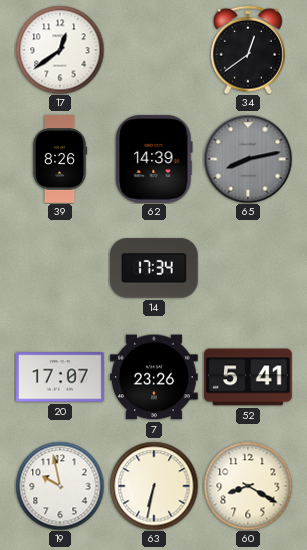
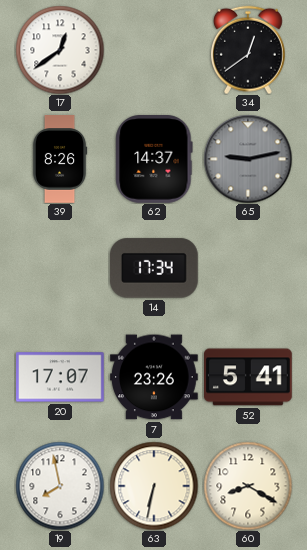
62: 14:39 -> 14:37
65: 8:13 -> 9:13
19: 9:58 -> 7:58
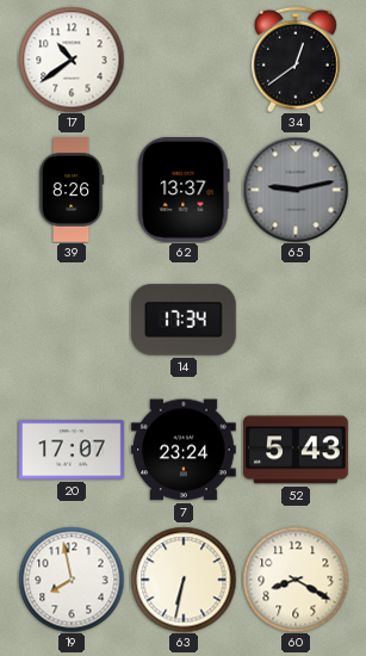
17: 12:39 -> 10:39
62: 14:37 -> 13:37
7: 23:26 -> 23:24
52: 5:41 -> 5:43
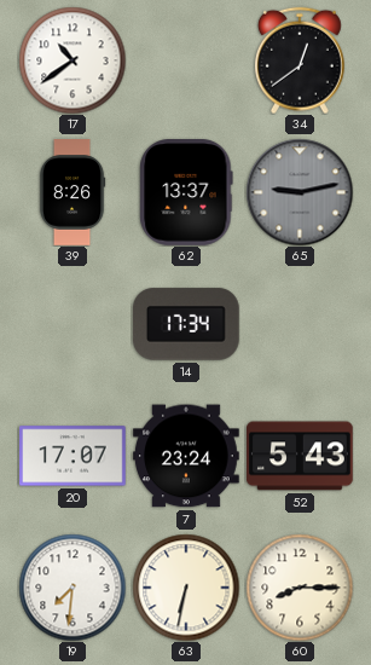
19: 7:58 -> 7:31
60: 8:20 -> 8:15
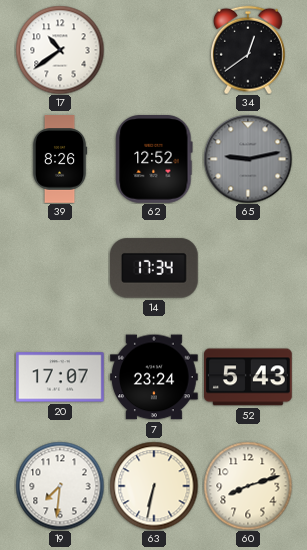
62: 13:37 -> 12:52
60: 8:15 -> 8:12
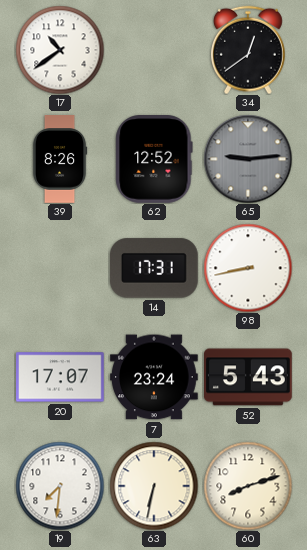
65: 9:13 -> 9:14
14: 17:34 -> 17:31
98: none -> 8:43
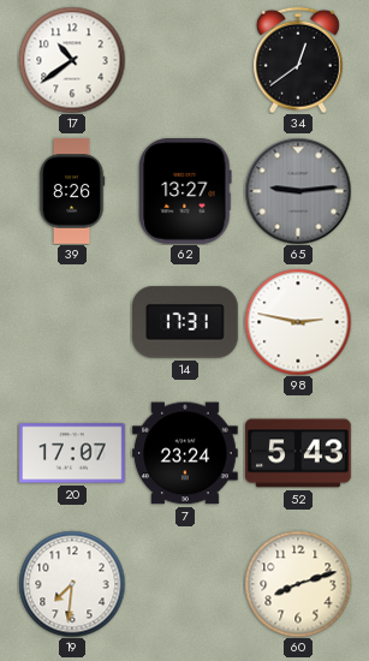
62: 12:52 -> 13:27
98: 8:43 -> 2:47
63: 6:32 -> none
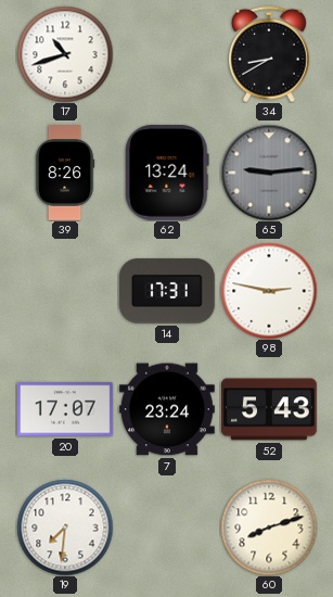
17: 10:39 -> 10:42
34: 12:39 -> 8:40
62: 13:27 -> 13:24
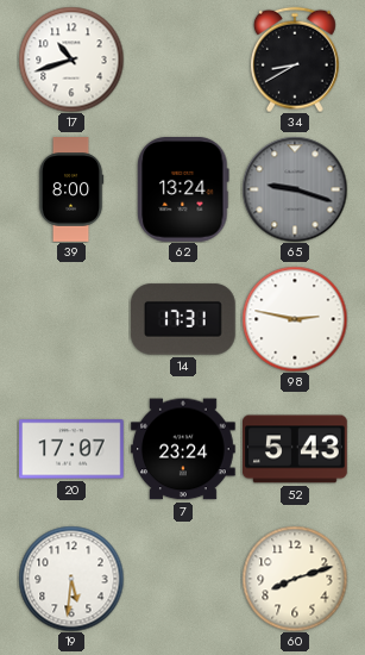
39: 8:26 -> 8:00
65: 9:14 -> 9:18
19: 7:31 -> 5:31
